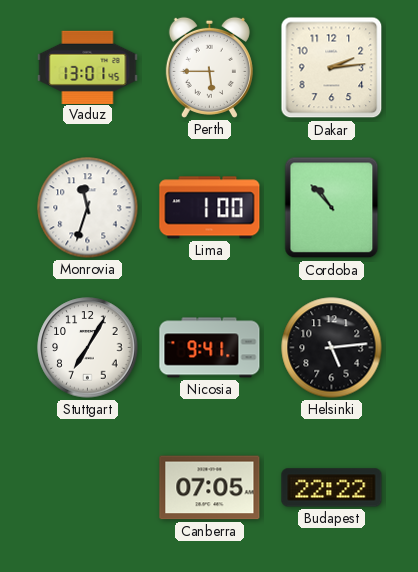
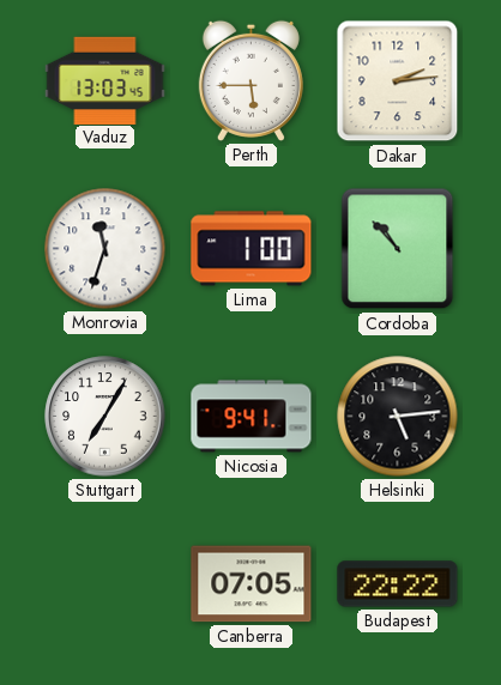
Vaduz: 13:01 -> 13:03
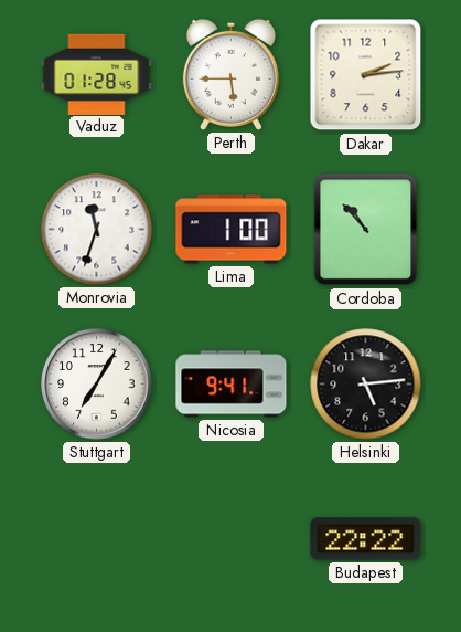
Vaduz: 13:03 -> 01:28
Canberra: 07:05 -> none
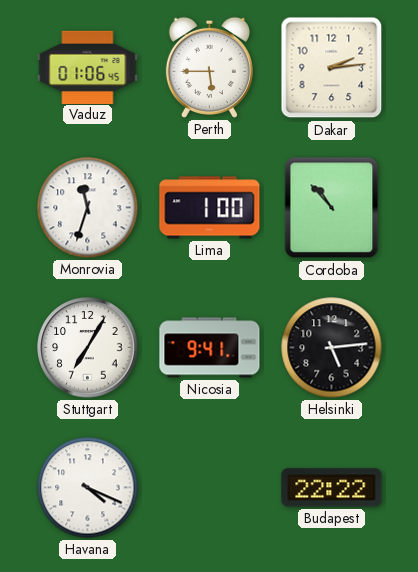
Vaduz: 01:28 -> 01:06
Havana: none -> 4:19
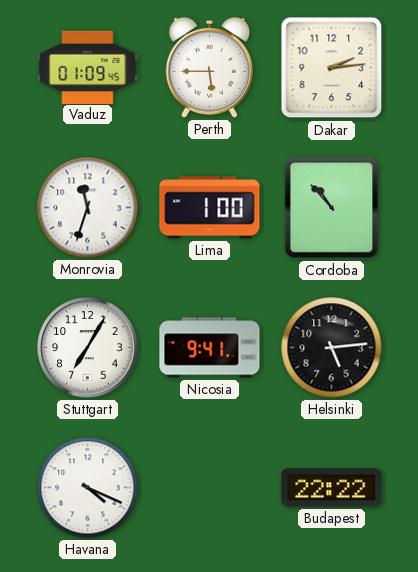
Vaduz: 01:06 -> 01:09
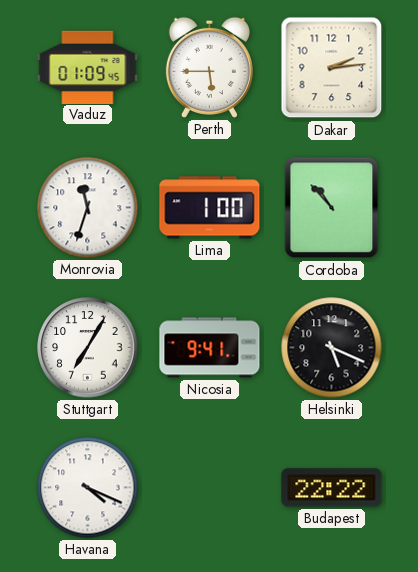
Helsinki: 5:14 -> 5:19
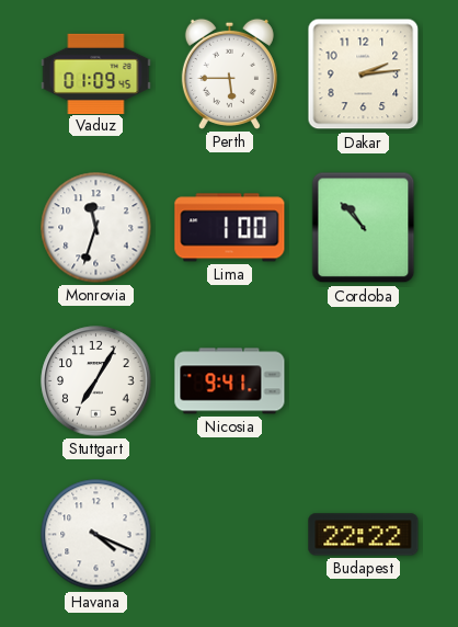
Helsinki: 5:19 -> none
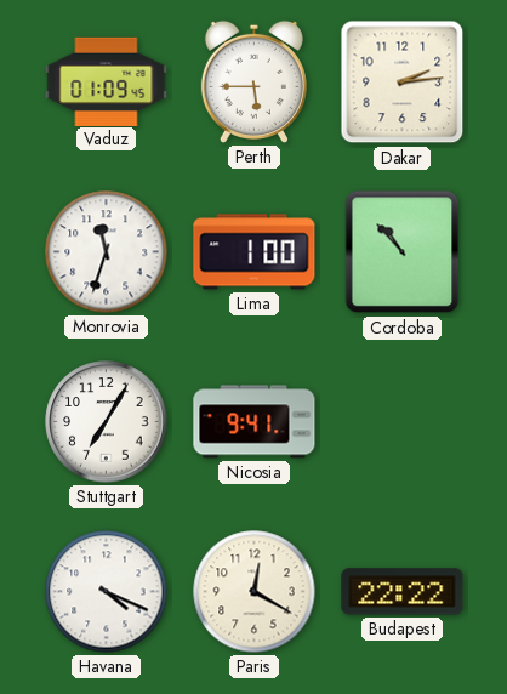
Paris: none -> 12:20
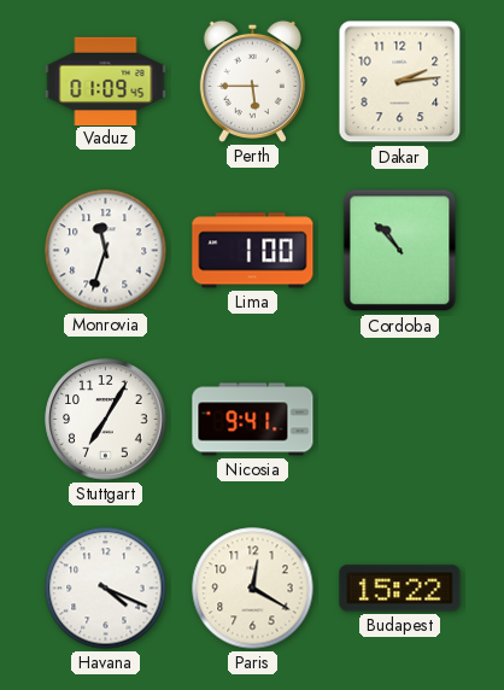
Budapest: 22:22 -> 15:22
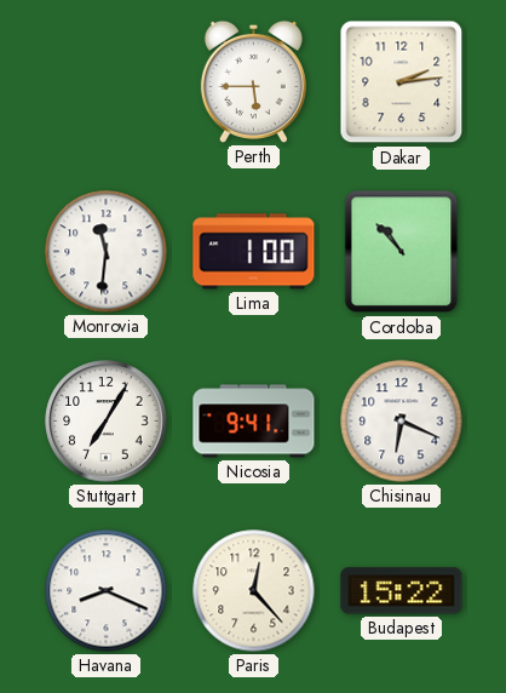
Vaduz: 01:09 -> none
Monrovia: 11:33 -> 11:31
Chisinau: none -> 6:19
Havana: 4:19 -> 8:19
Paris: 12:20 -> 12:23
